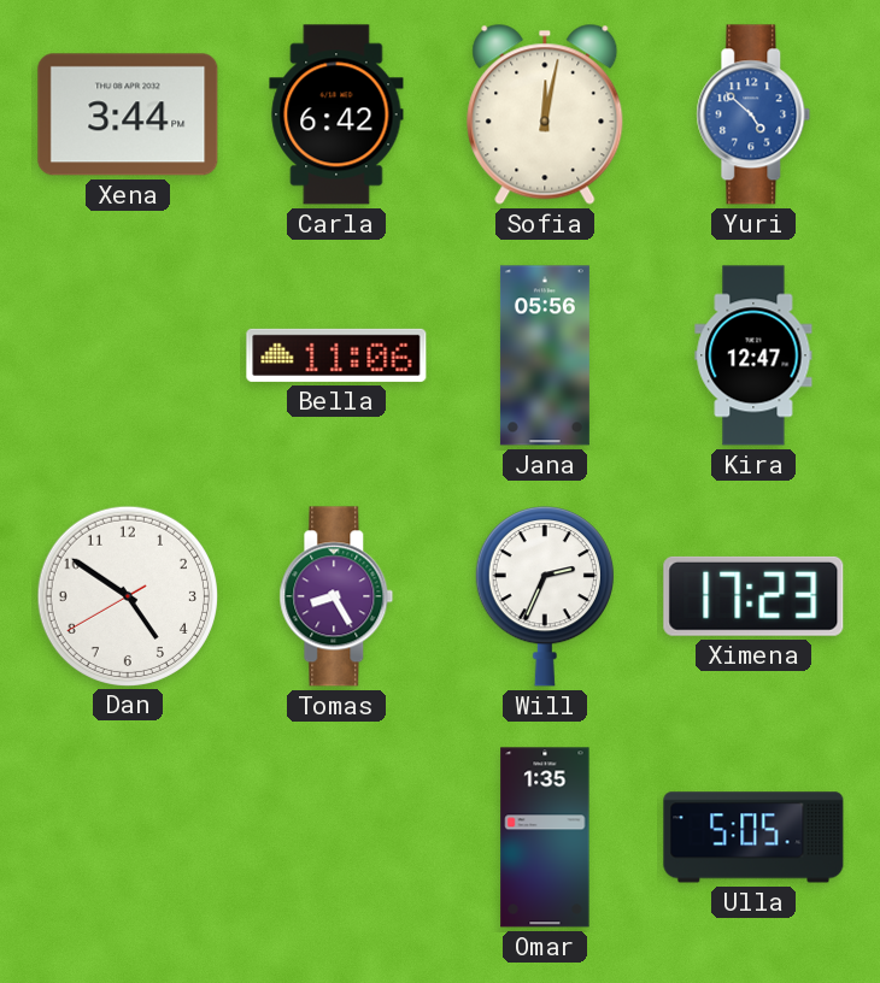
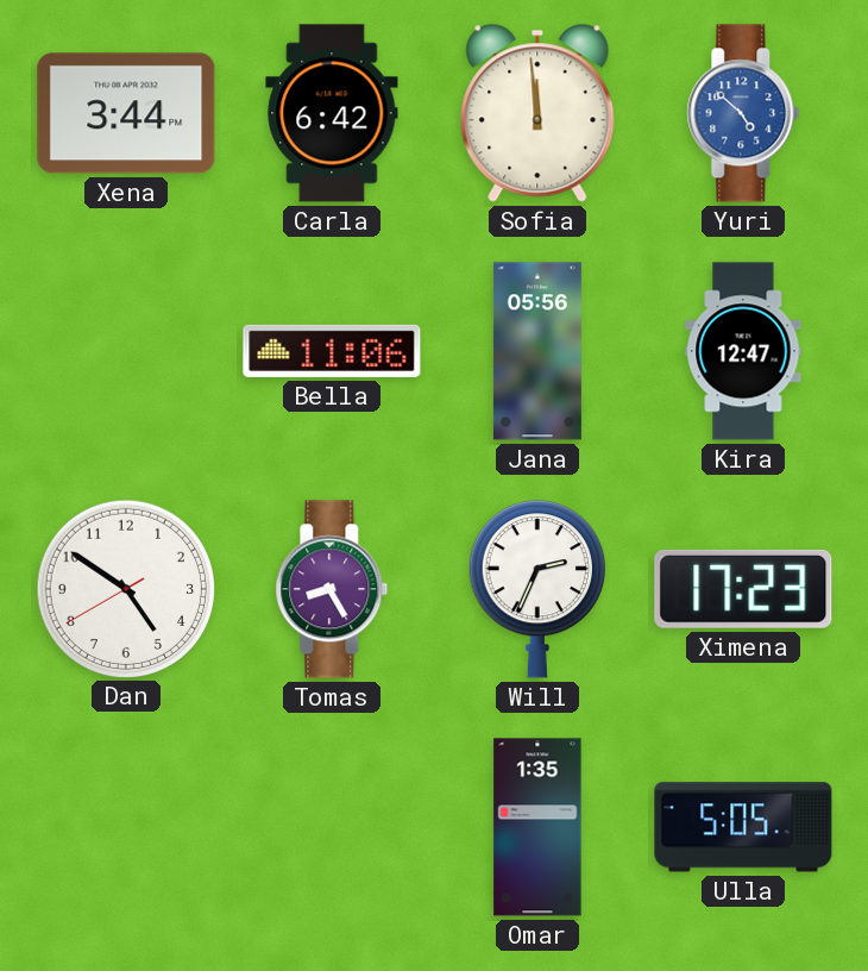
Sofia: 12:02 -> 11:59
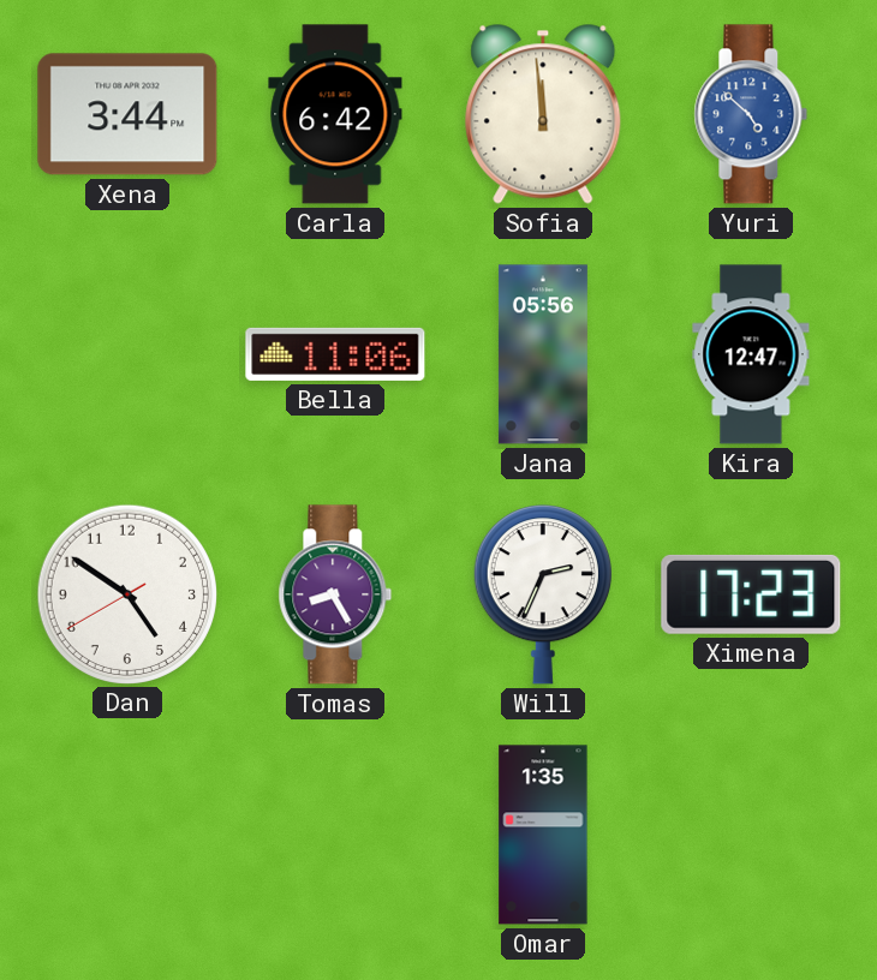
Ulla: 5:05 -> none
